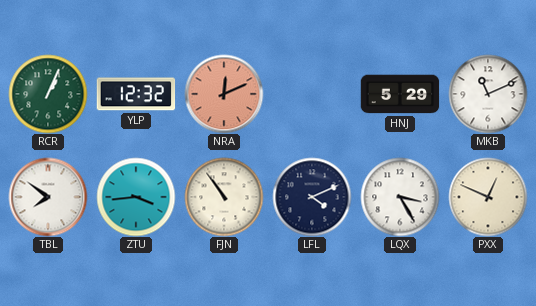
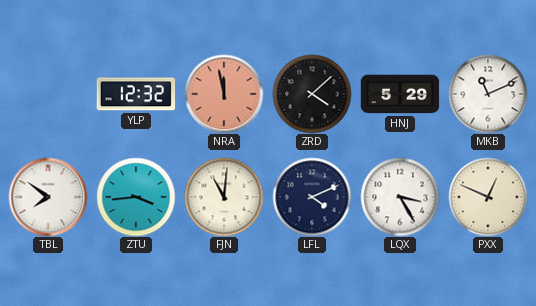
RCR: 1:04 -> none
NRA: 12:11 -> 11:58
ZRD: none -> 4:08
FJN: 10:54 -> 11:01
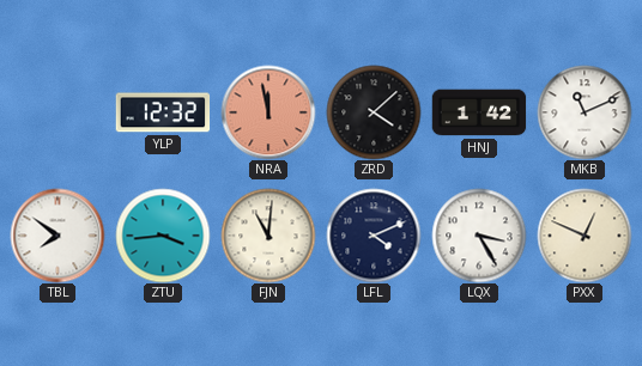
HNJ: 5:29 -> 1:42
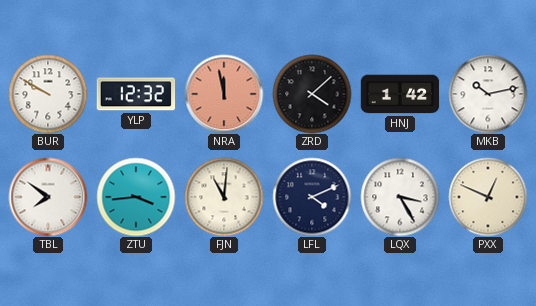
BUR: none -> 9:50
MKB: 11:11 -> 10:13
